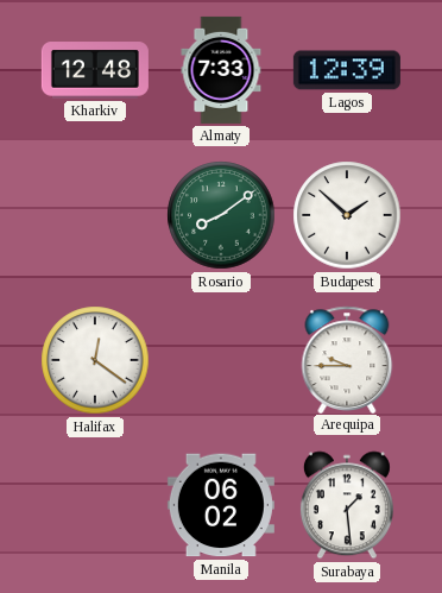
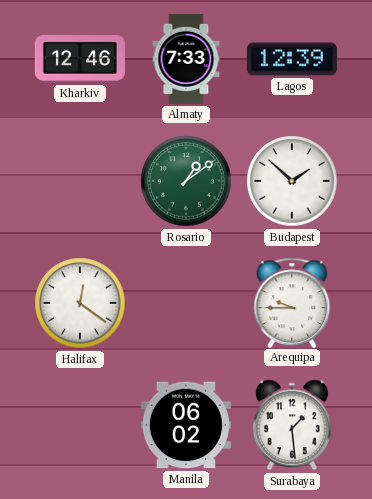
Kharkiv: 12:48 -> 12:46
Rosario: 8:09 -> 1:09
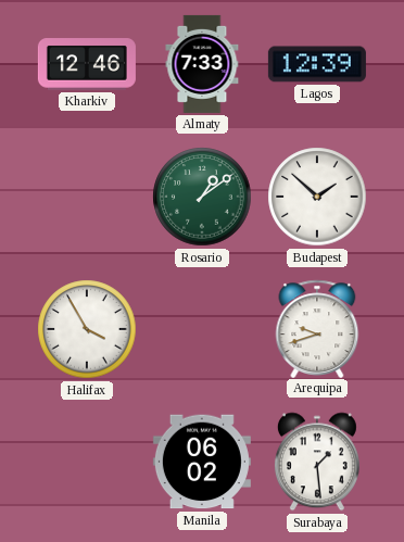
Halifax: 12:21 -> 3:55
Arequipa: 9:45 -> 9:42
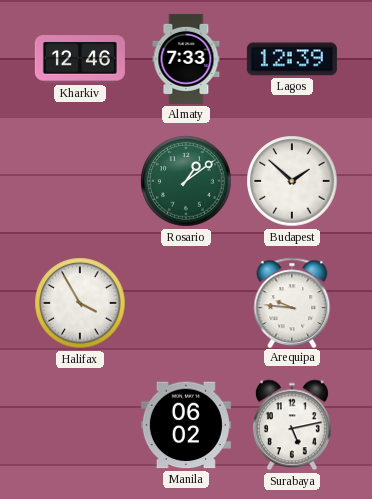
Arequipa: 9:42 -> 9:46
Surabaya: 1:29 -> 5:13
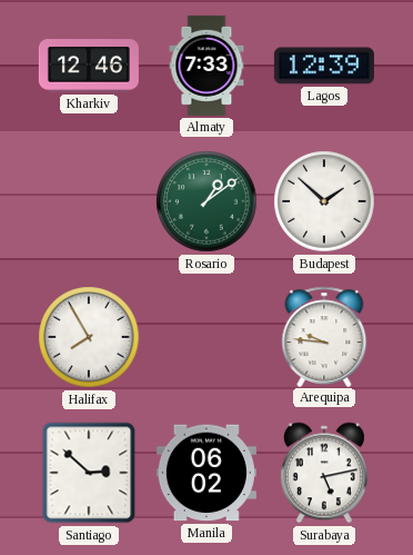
Halifax: 3:55 -> 7:55
Santiago: none -> 2:52
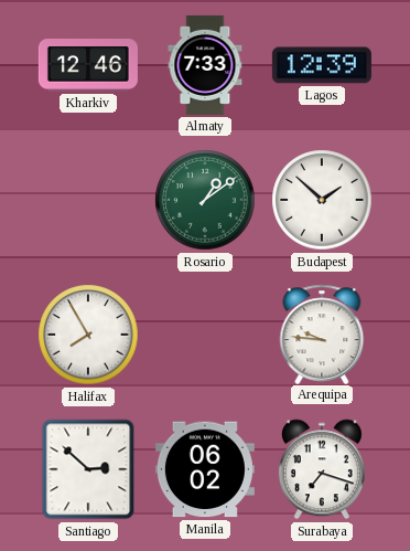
Surabaya: 5:13 -> 7:18
